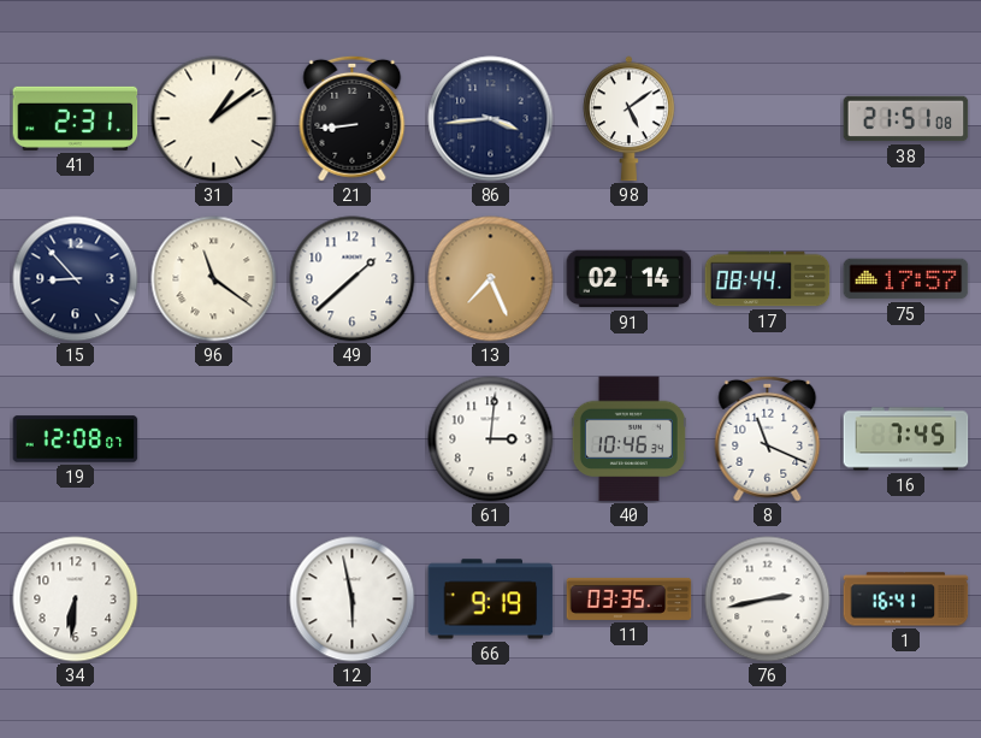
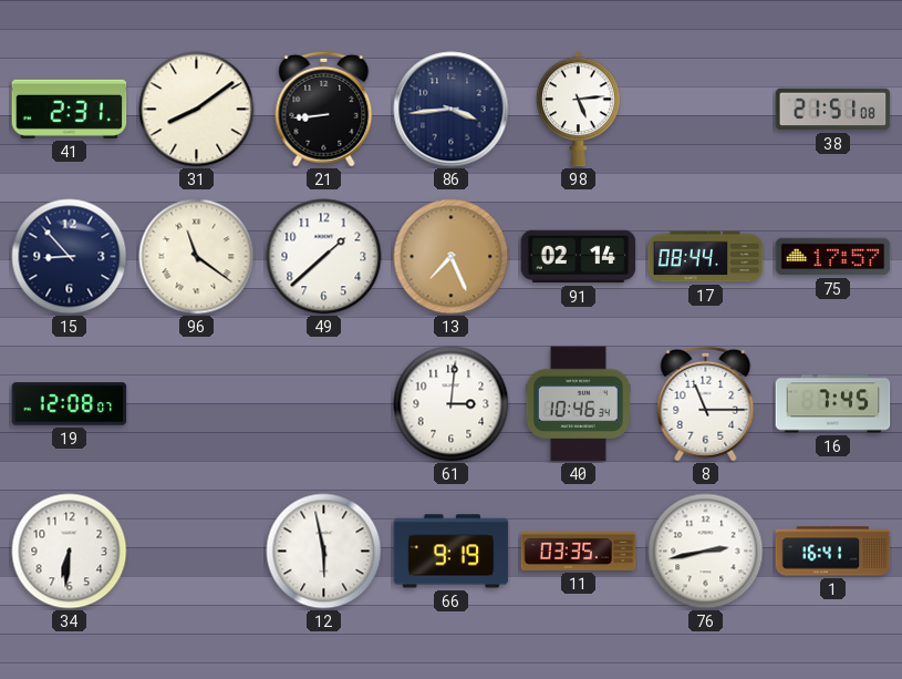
31: 1:09 -> 8:09
98: 5:09 -> 5:14
8: 11:19 -> 11:15
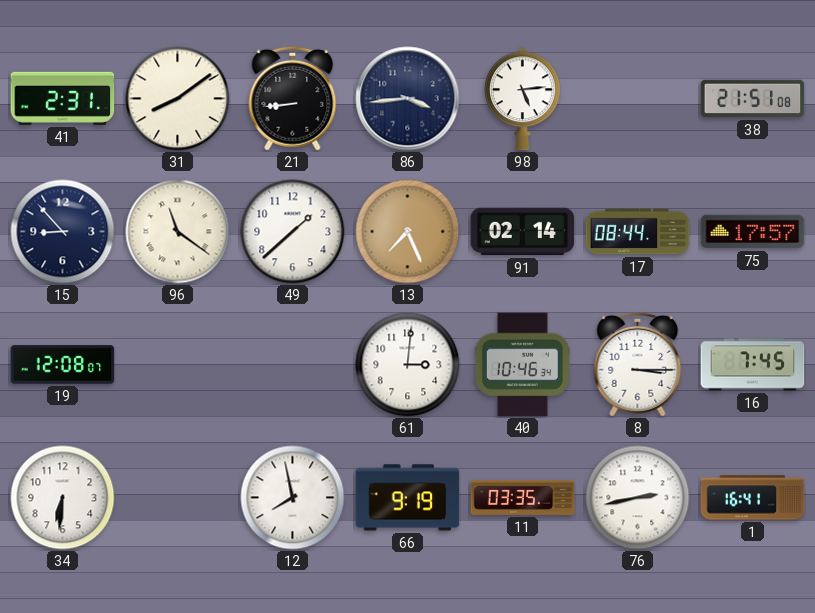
8: 11:15 -> 3:15
12: 5:58 -> 7:58
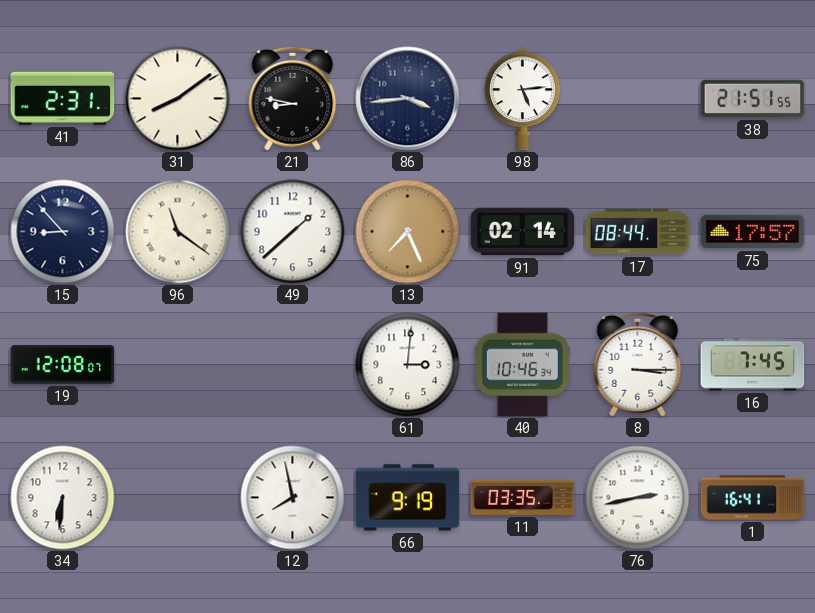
21: 8:44 -> 8:47
38: 21:51:08 -> 21:51:55
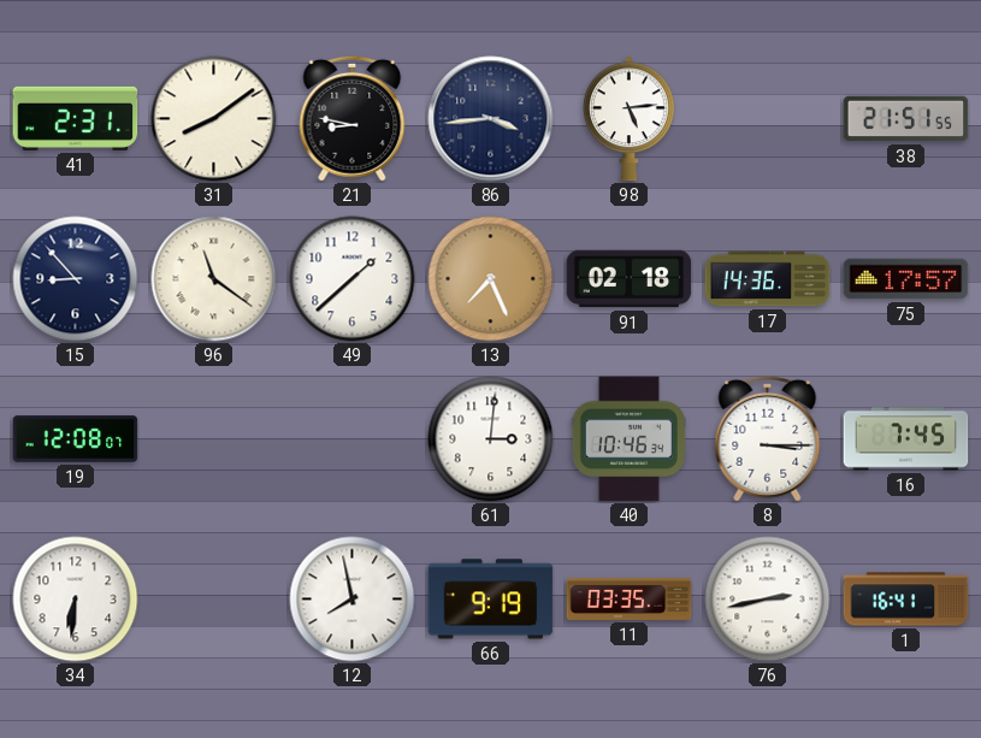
91: 02:14 -> 02:18
17: 08:44 -> 14:36
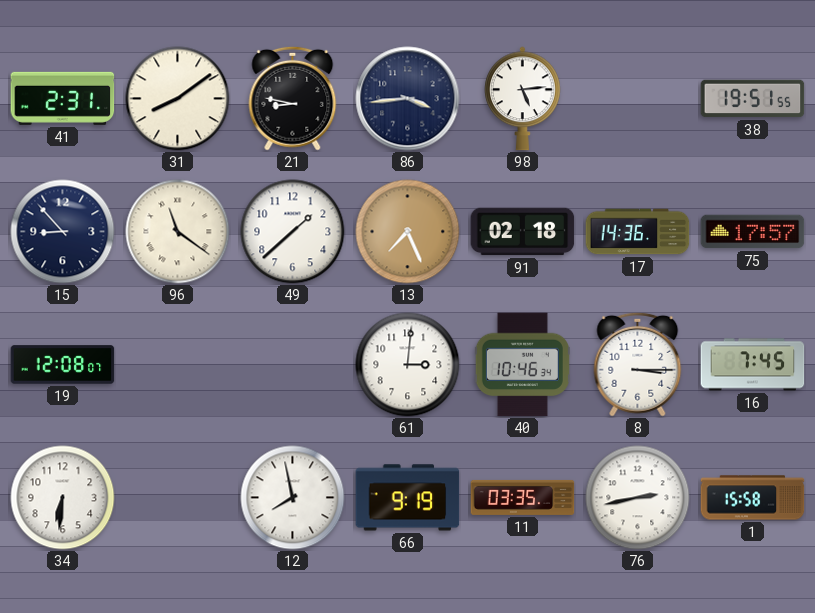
38: 21:51 -> 19:51
1: 16:41 -> 15:58
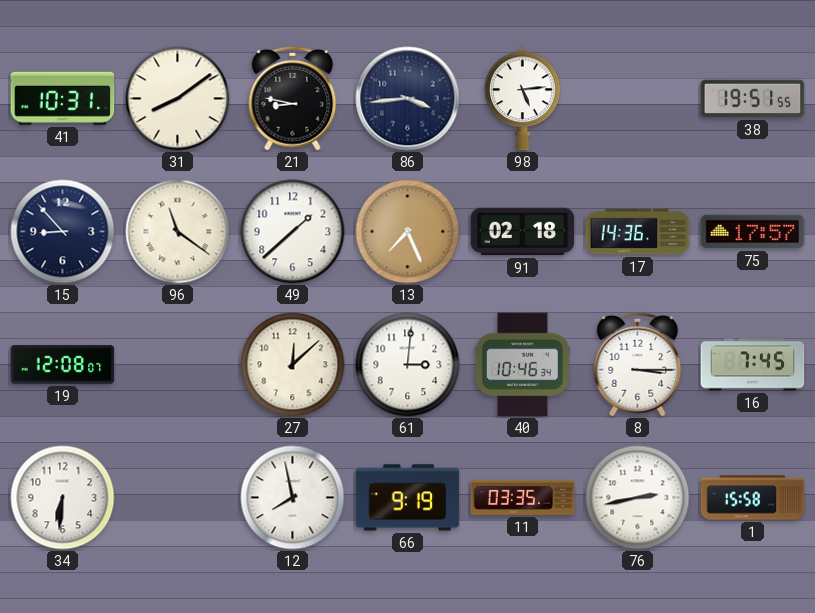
41: 2:31 -> 10:31
27: none -> 12:08
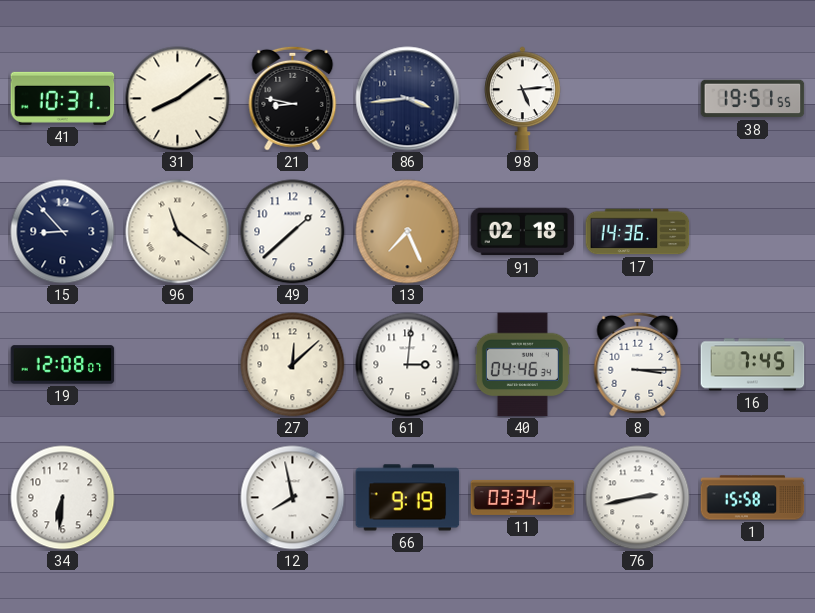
75: 17:57 -> none
40: 10:46 -> 04:46
11: 03:35 -> 03:34
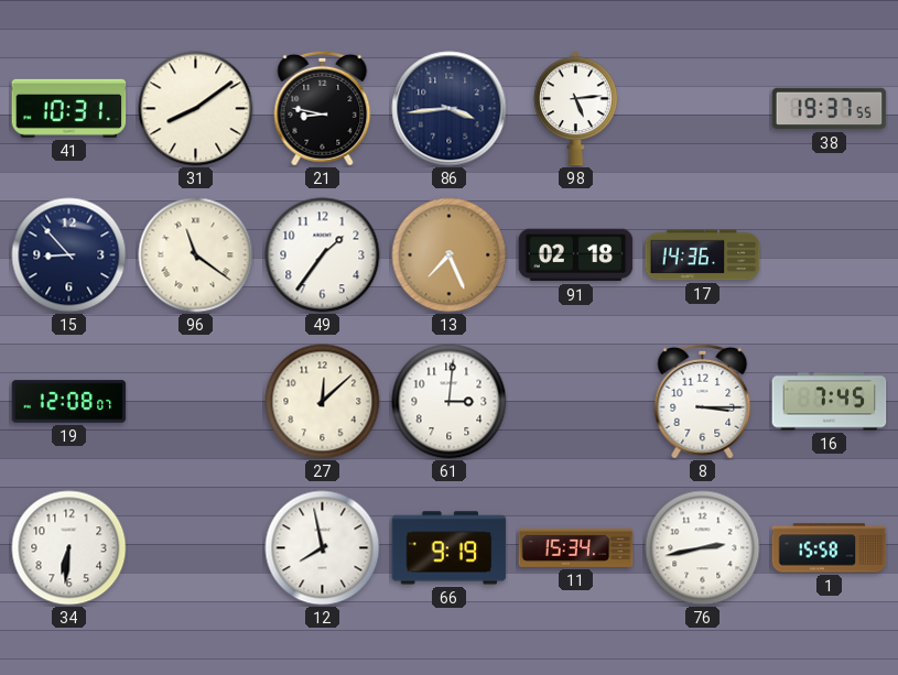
38: 19:51 -> 19:37
49: 1:38 -> 1:36
40: 04:46 -> none
11: 03:34 -> 15:34
